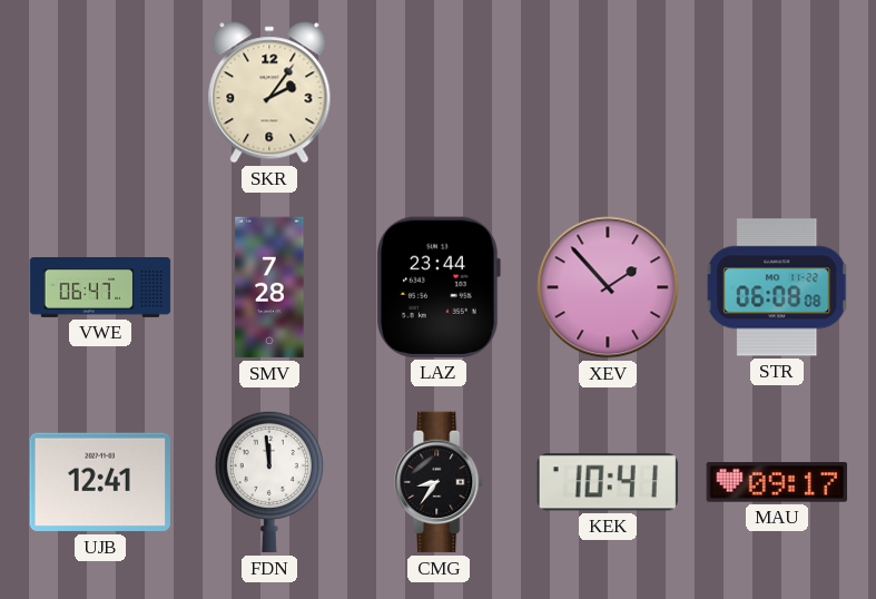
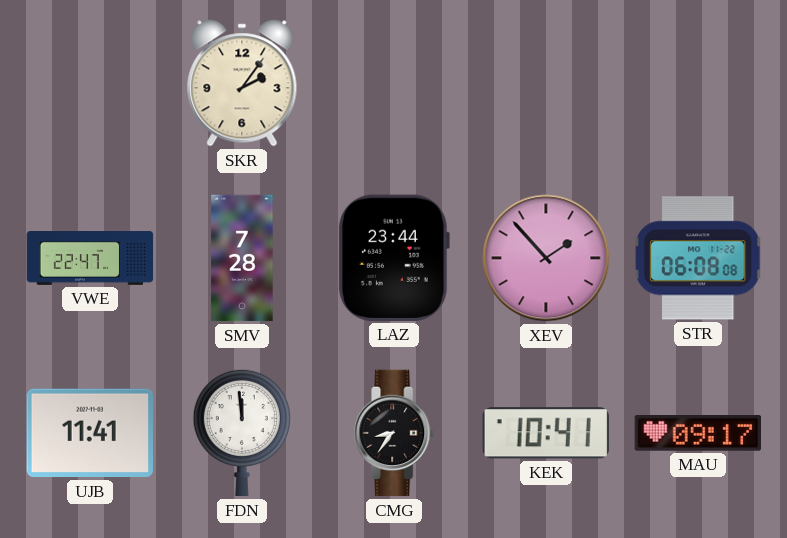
VWE: 06:47 -> 22:47
UJB: 12:41 -> 11:41
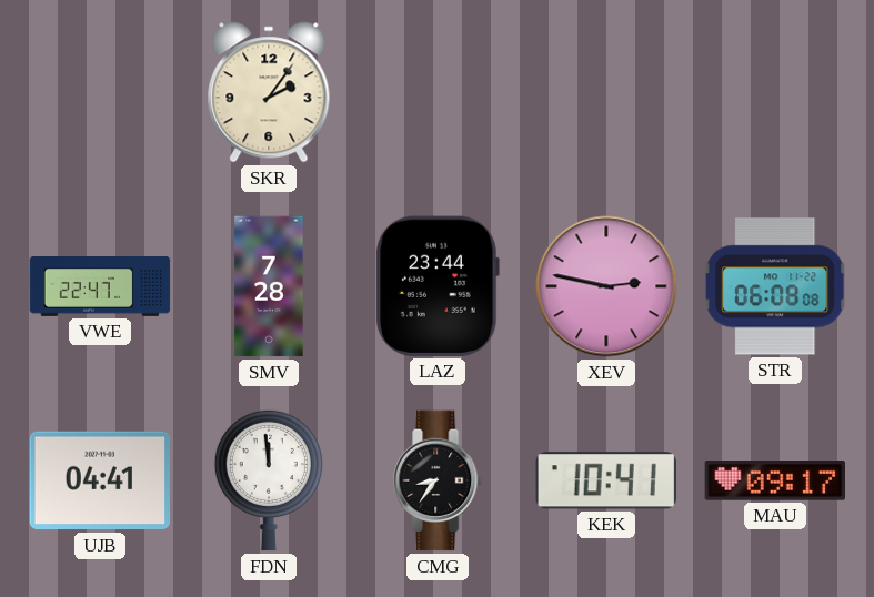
XEV: 1:53 -> 2:47
UJB: 11:41 -> 04:41
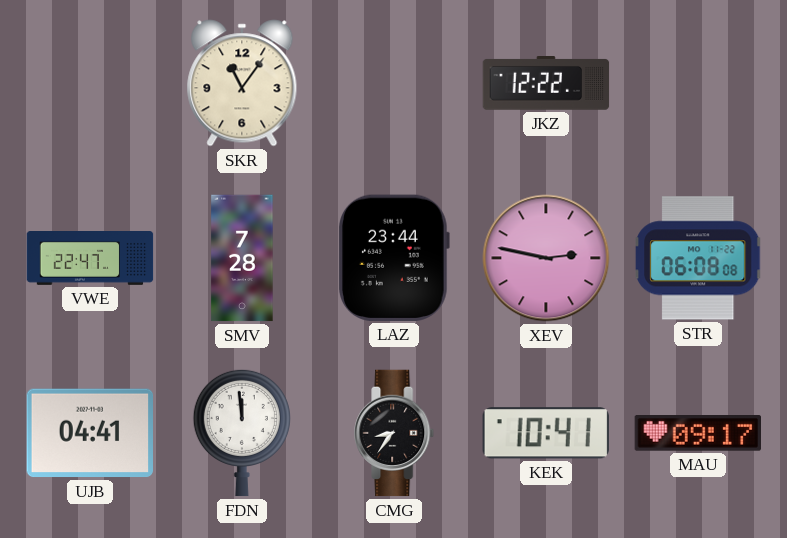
SKR: 2:06 -> 11:06
JKZ: none -> 12:22
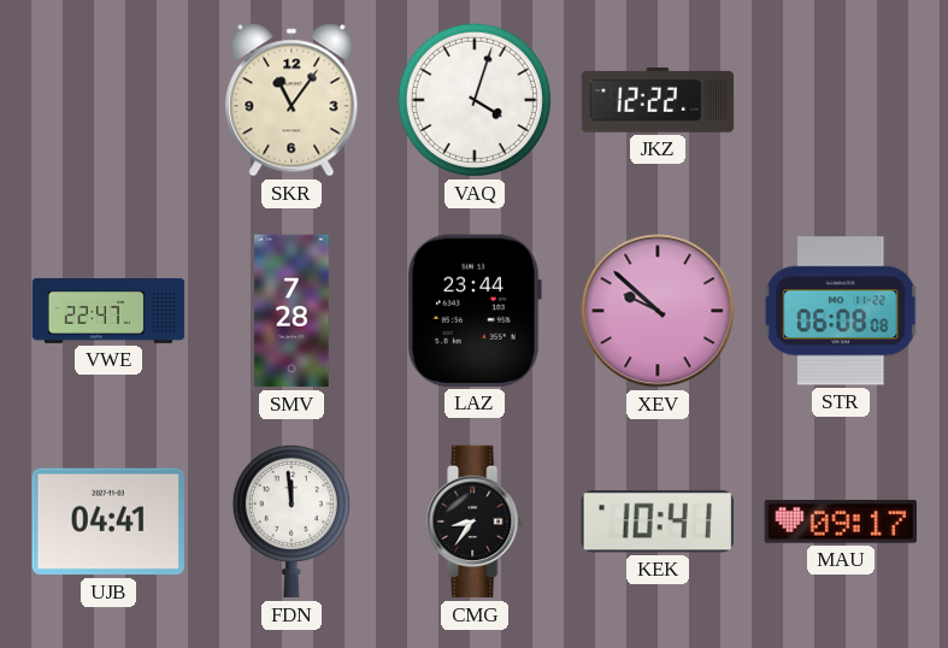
VAQ: none -> 4:03
XEV: 2:47 -> 9:52
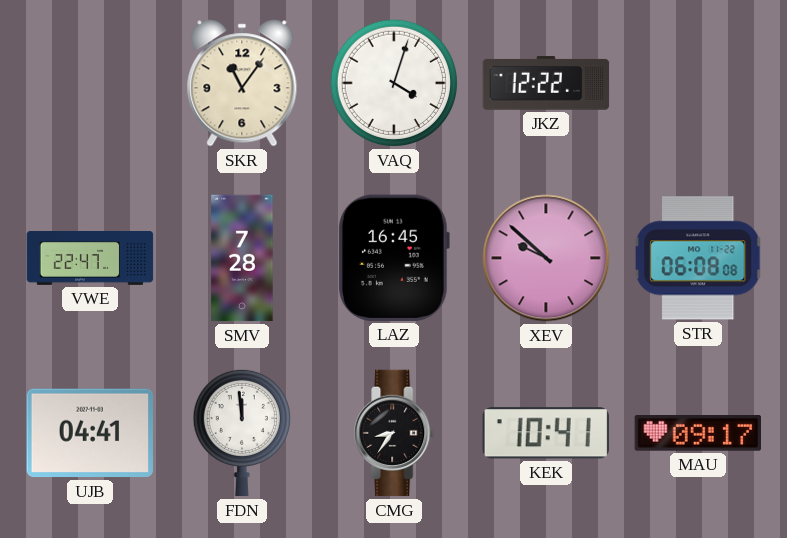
LAZ: 23:44 -> 16:45
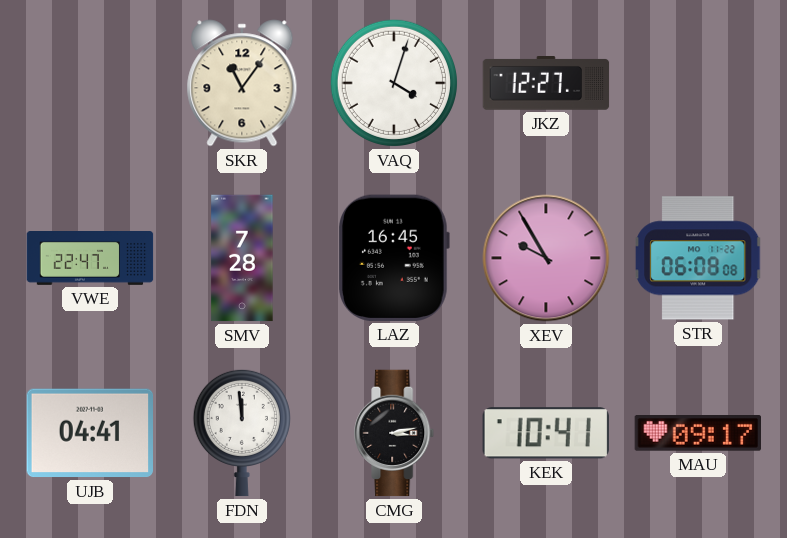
JKZ: 12:22 -> 12:27
XEV: 9:52 -> 9:55
CMG: 8:36 -> 3:13
